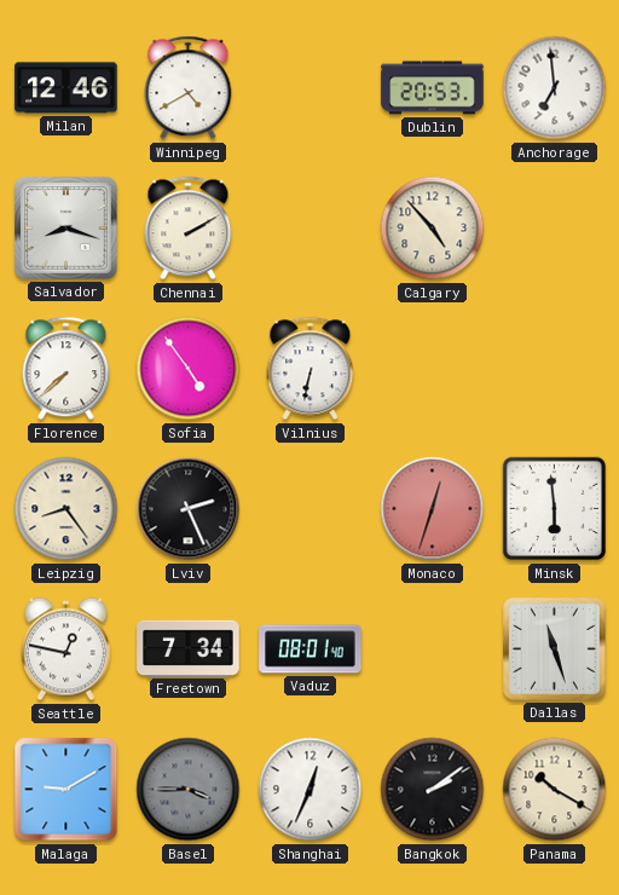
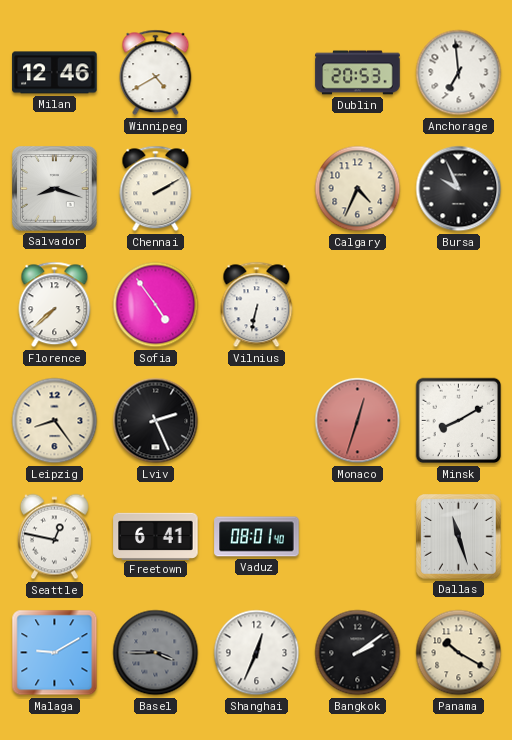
Calgary: 4:53 -> 4:34
Bursa: none -> 9:56
Minsk: 5:59 -> 8:10
Freetown: 7:34 -> 6:41
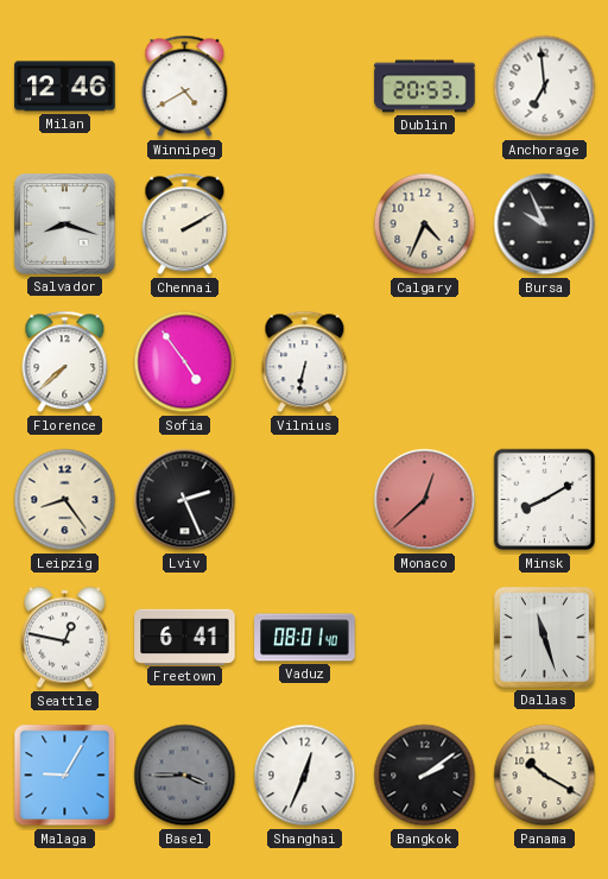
Monaco: 12:33 -> 12:38
Malaga: 9:10 -> 9:05
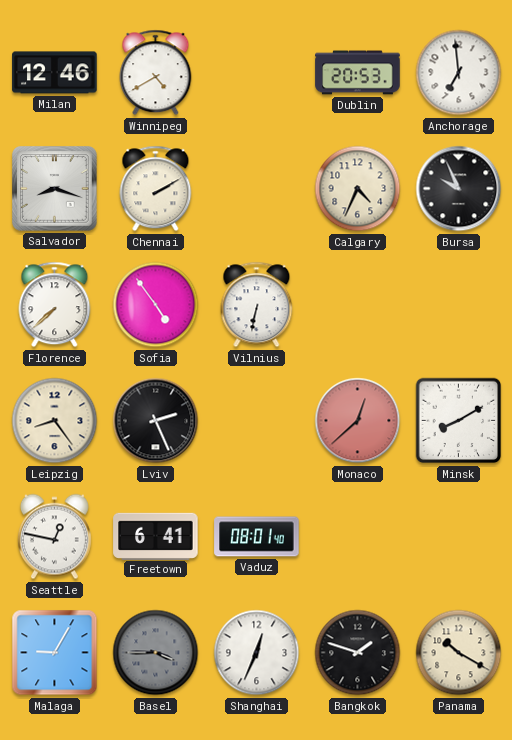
Dallas: 11:27 -> none
Bangkok: 2:09 -> 1:48
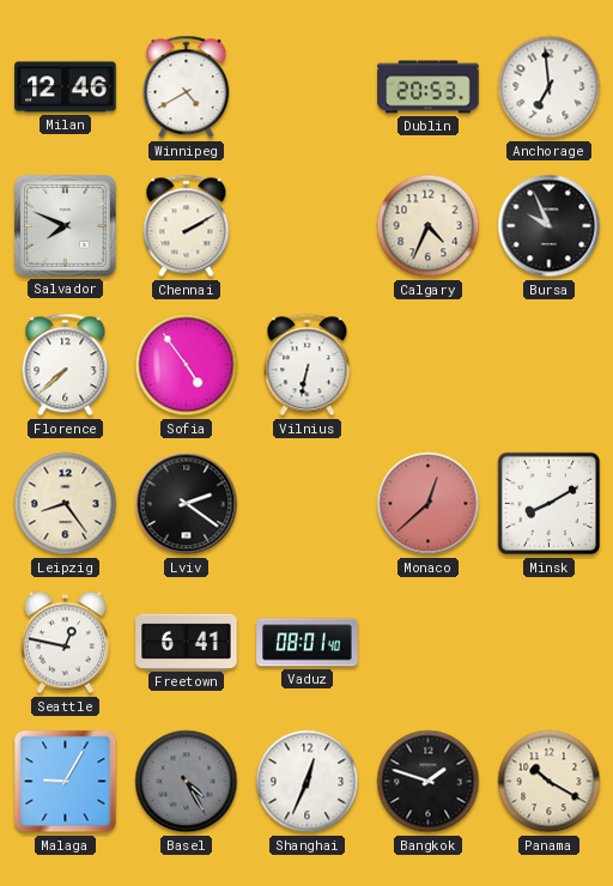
Salvador: 8:18 -> 7:49
Lviv: 2:26 -> 2:21
Basel: 3:45 -> 4:25
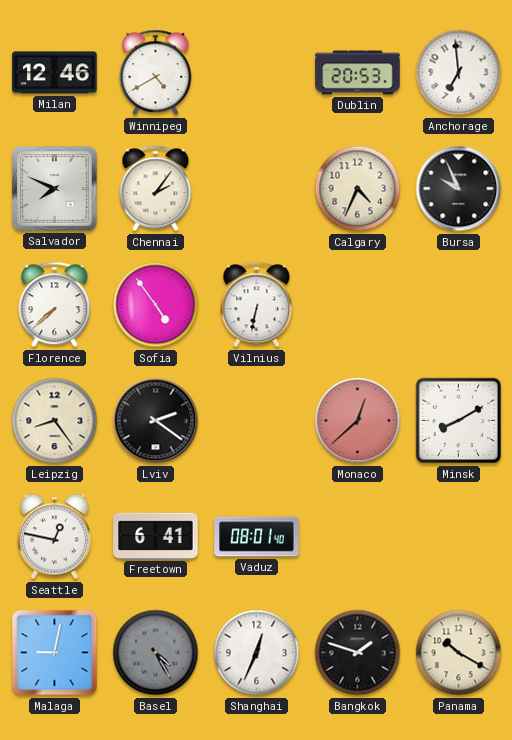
Chennai: 2:10 -> 2:06
Malaga: 9:05 -> 9:02
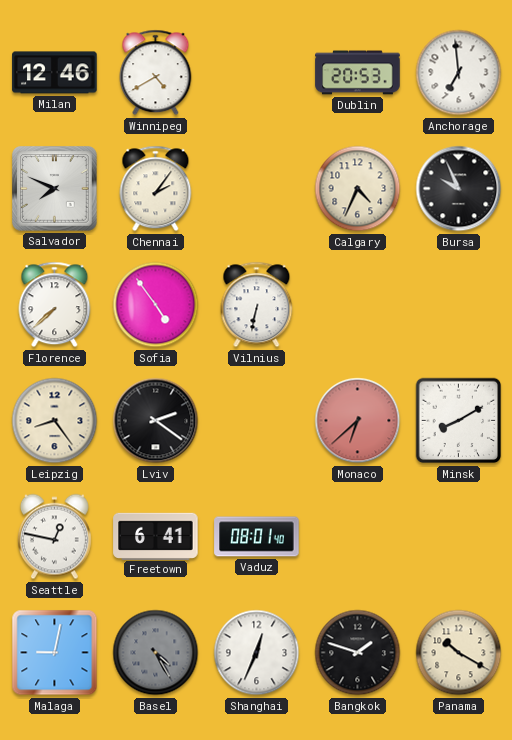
Monaco: 12:38 -> 6:38
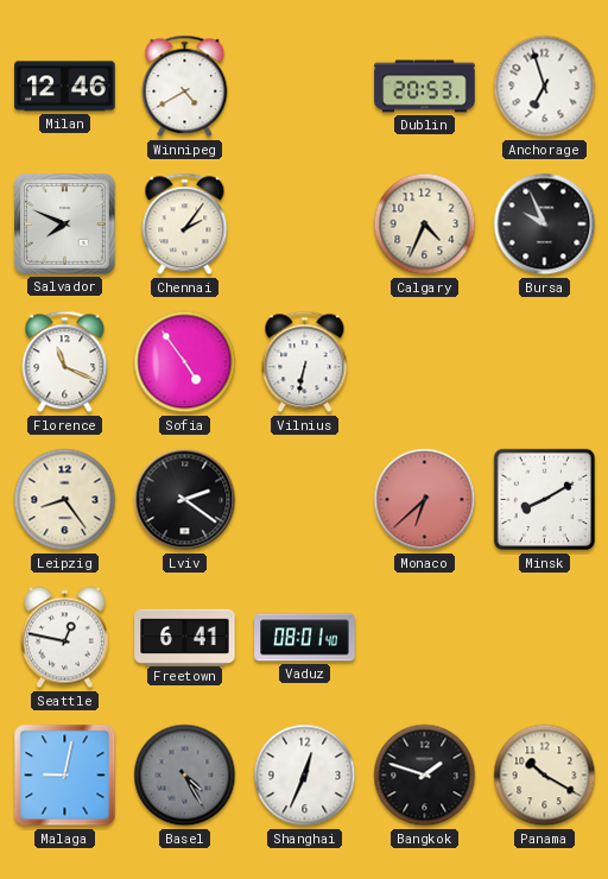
Anchorage: 6:59 -> 6:57
Florence: 7:38 -> 11:19
